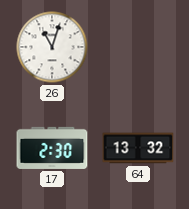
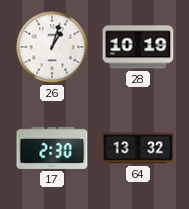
26: 11:03 -> 1:03
28: none -> 10:19
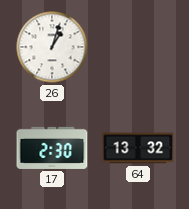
28: 10:19 -> none
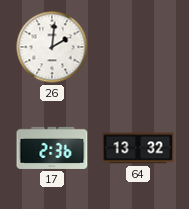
26: 1:03 -> 2:01
17: 2:30 -> 2:36
